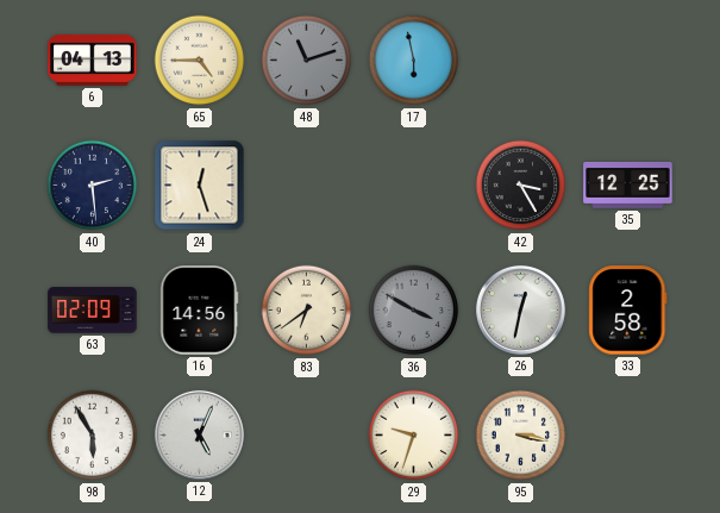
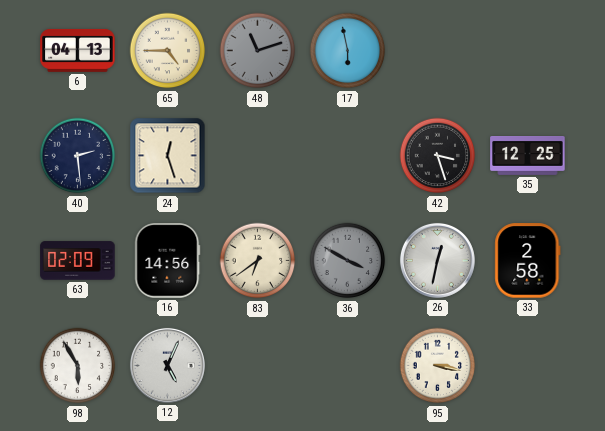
42: 3:25 -> 3:27
29: 9:33 -> none
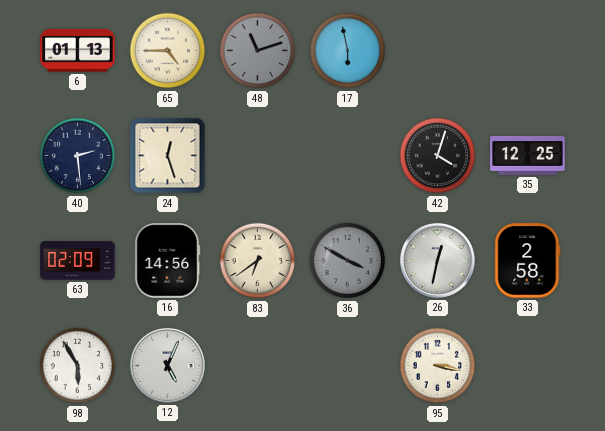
6: 04:13 -> 01:13
42: 3:27 -> 4:03
